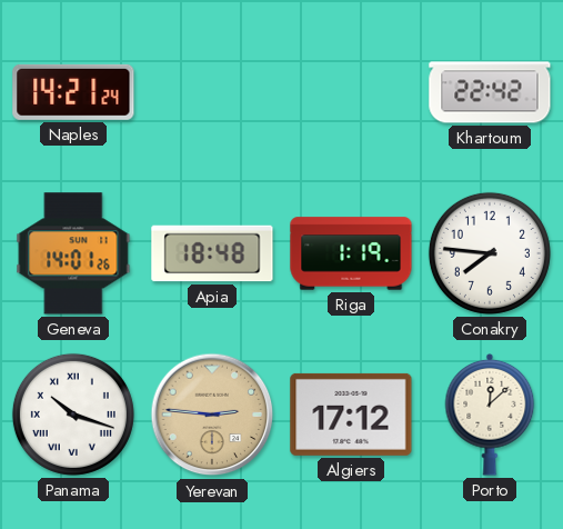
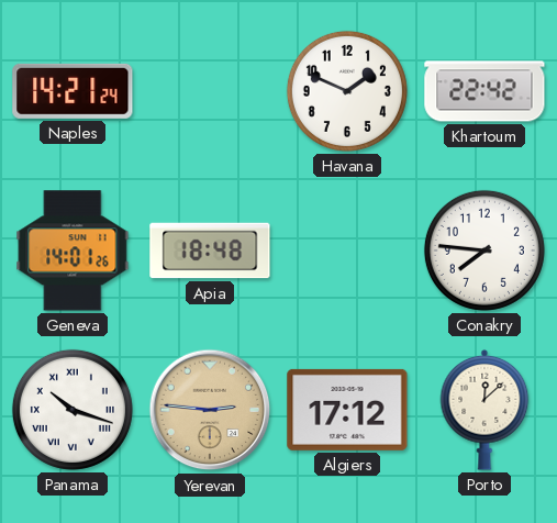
Havana: none -> 1:49
Riga: 1:19 -> none
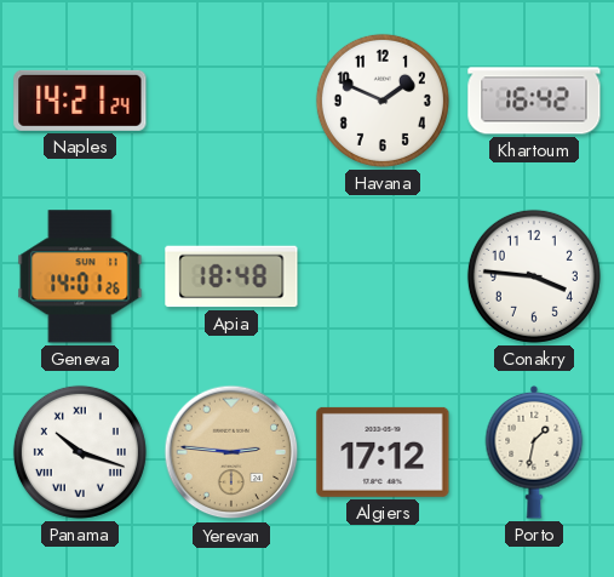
Khartoum: 22:42 -> 16:42
Conakry: 7:46 -> 3:46
Porto: 12:08 -> 1:32
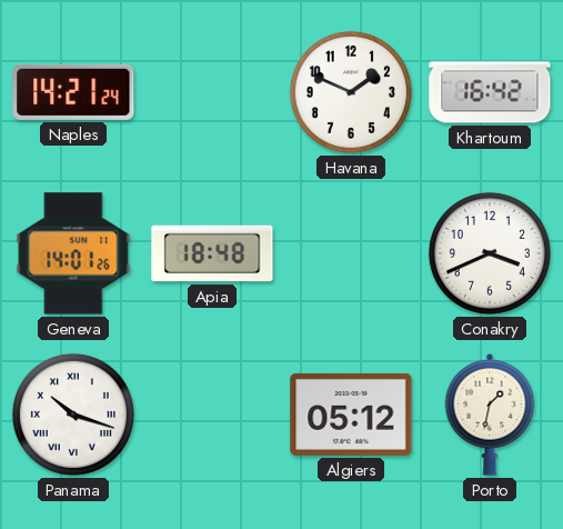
Conakry: 3:46 -> 3:41
Yerevan: 2:46 -> none
Algiers: 17:12 -> 05:12
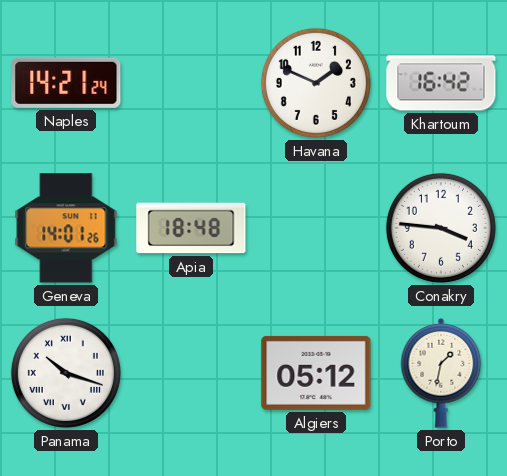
Conakry: 3:41 -> 3:46
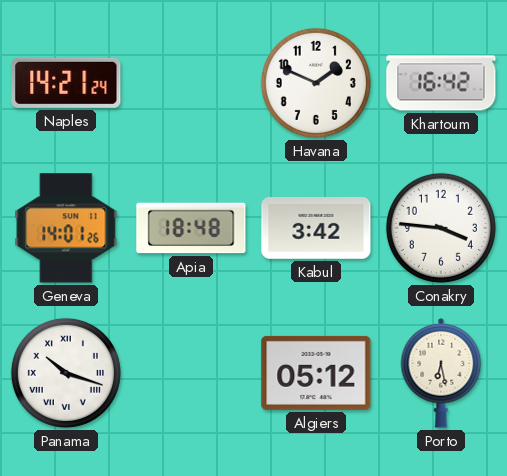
Kabul: none -> 3:42
Porto: 1:32 -> 6:28
